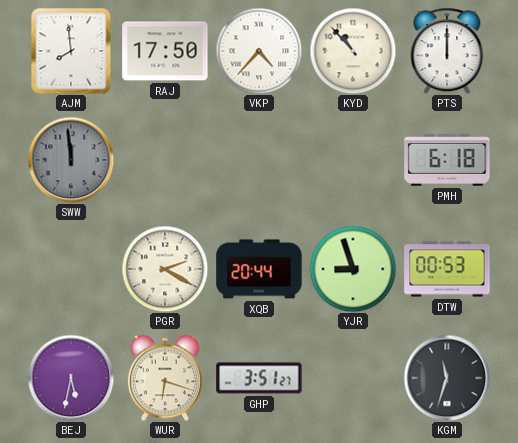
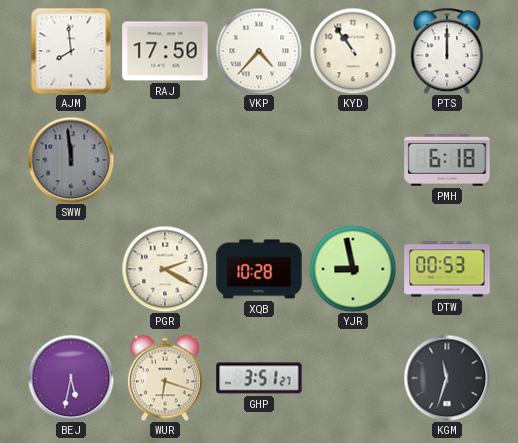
KYD: 10:53 -> 10:54
XQB: 20:44 -> 10:28
YJR: 8:57 -> 8:58
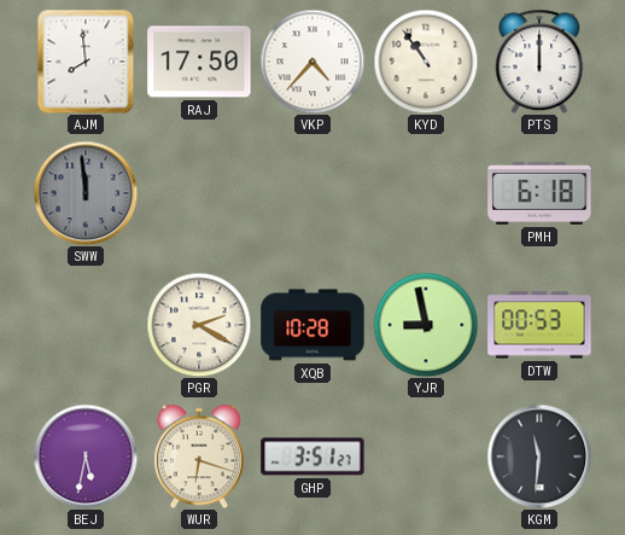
KGM: 11:33 -> 11:31
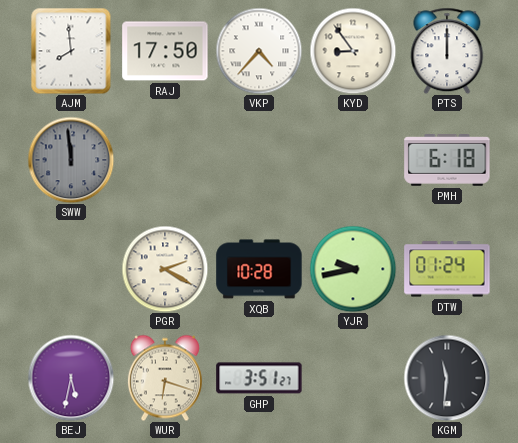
KYD: 10:54 -> 8:54
YJR: 8:58 -> 9:43
DTW: 00:53 -> 01:24
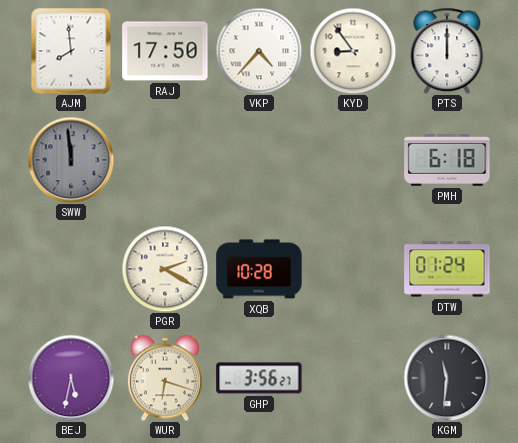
YJR: 9:43 -> none
GHP: 3:51 -> 3:56
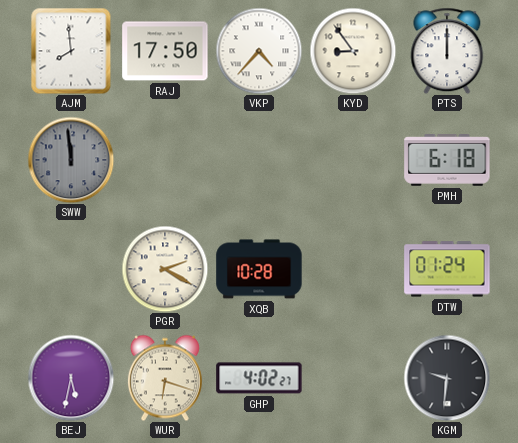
GHP: 3:56 -> 4:02
KGM: 11:31 -> 9:31
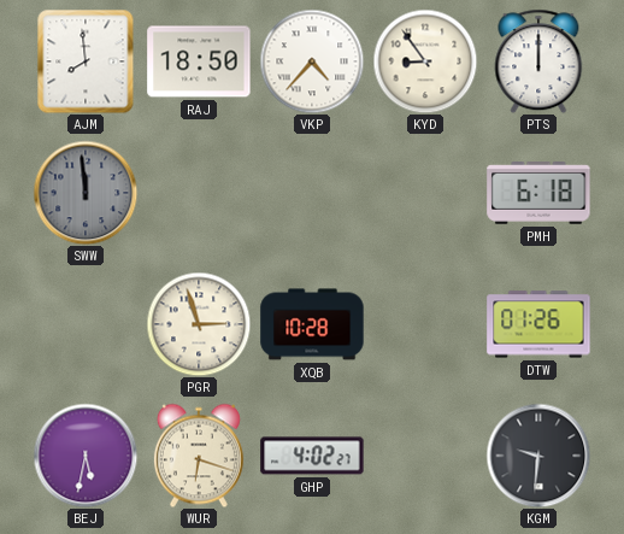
RAJ: 17:50 -> 18:50
PGR: 2:20 -> 2:57
DTW: 01:24 -> 01:26
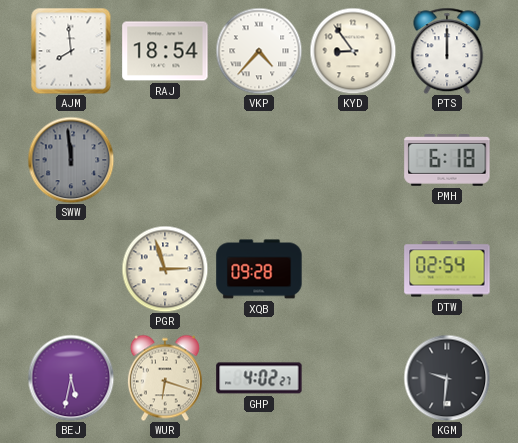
RAJ: 18:50 -> 18:54
XQB: 10:28 -> 09:28
DTW: 01:26 -> 02:54
